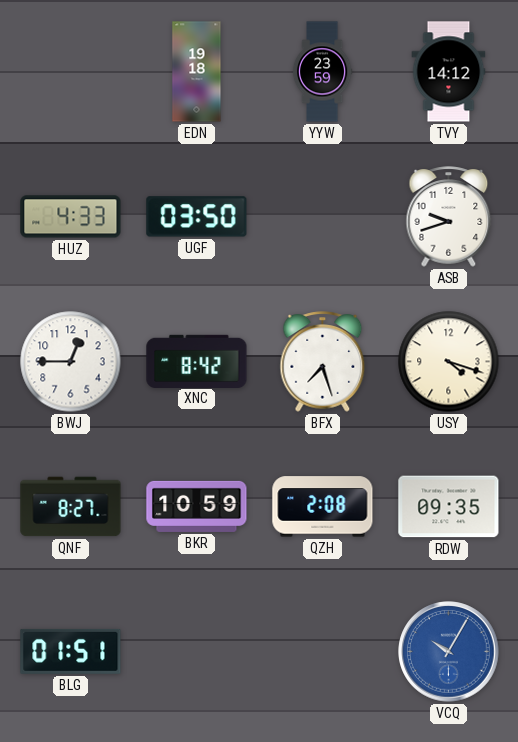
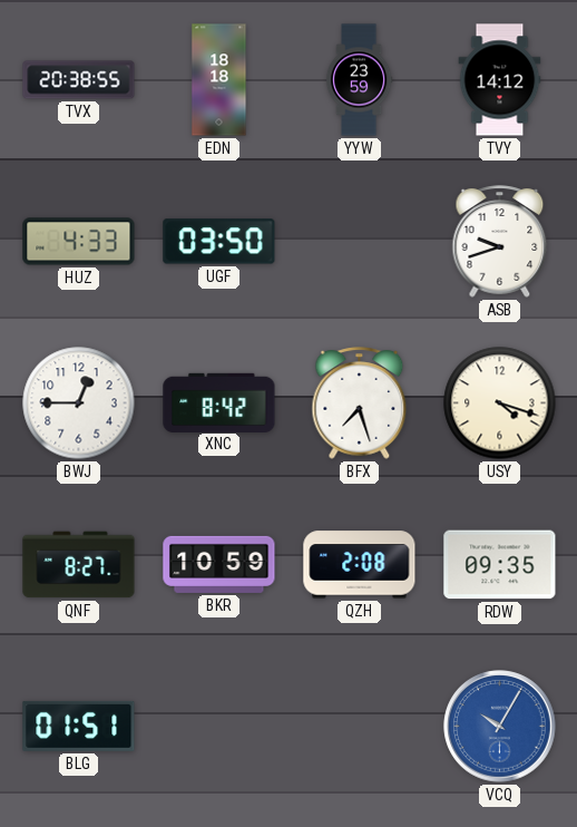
TVX: none -> 20:38
EDN: 19:18 -> 18:18
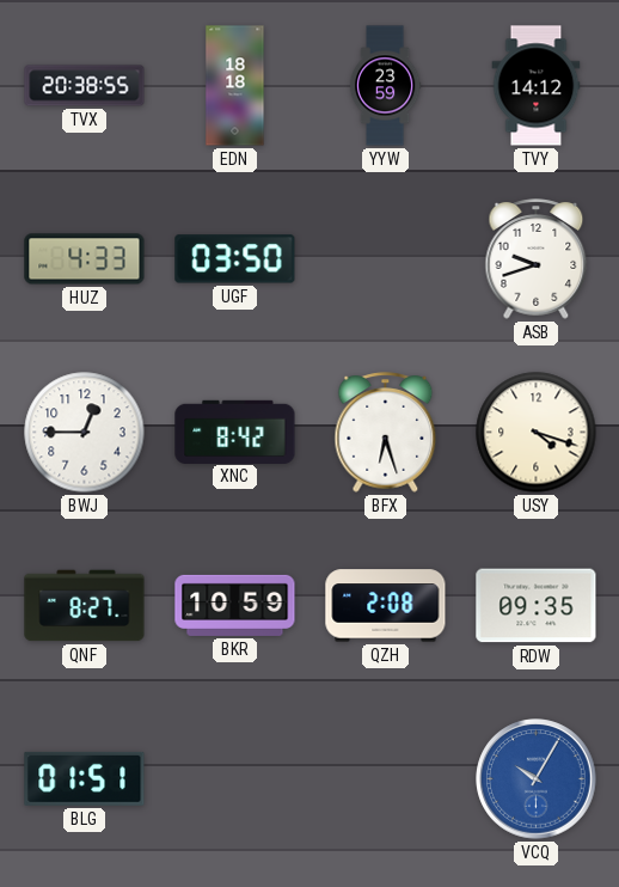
BFX: 7:27 -> 6:27
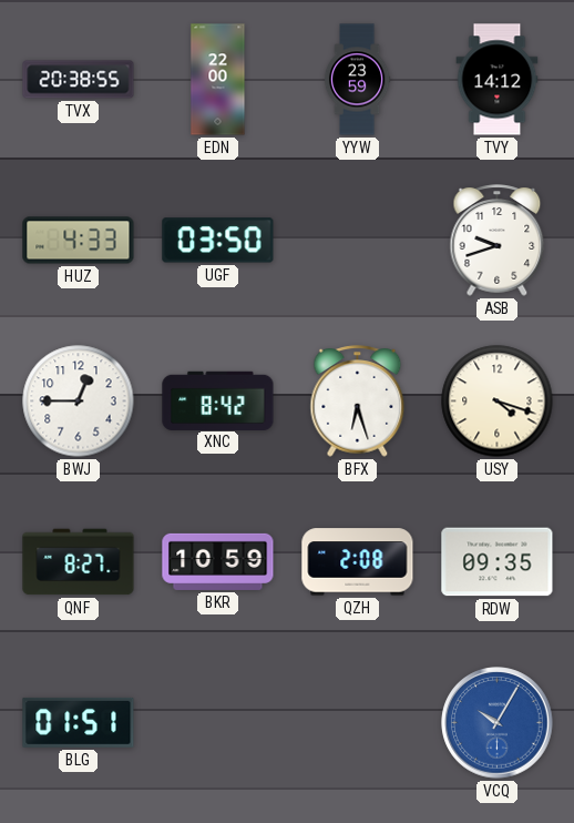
EDN: 18:18 -> 22:00
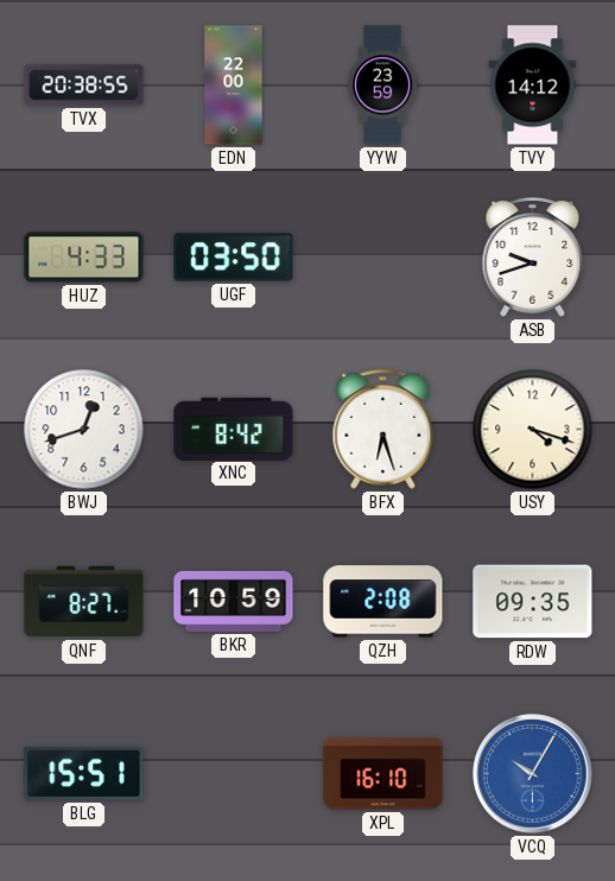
BWJ: 12:45 -> 12:42
BLG: 01:51 -> 15:51
XPL: none -> 16:10
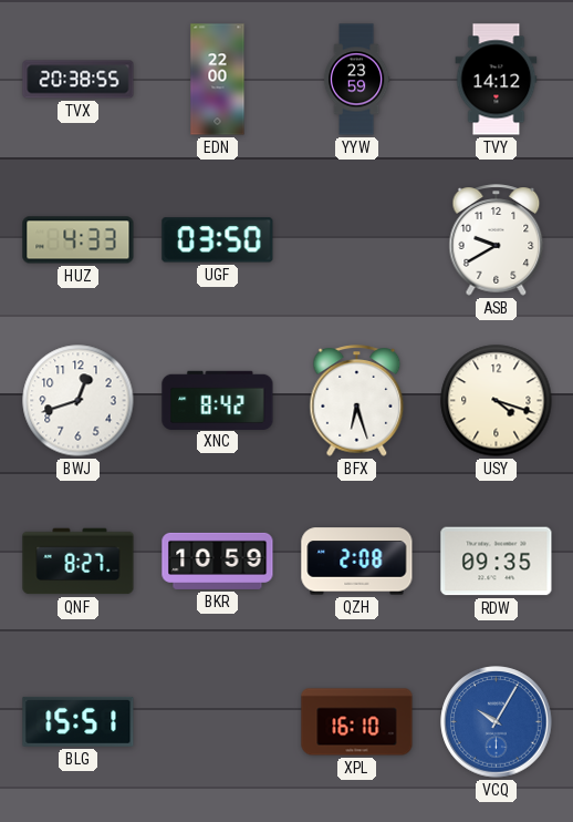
ASB: 9:42 -> 9:40
